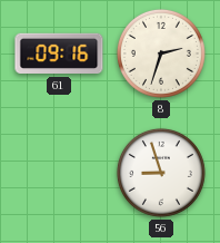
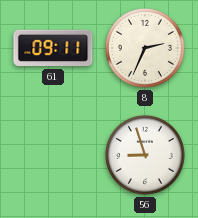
61: 09:16 -> 09:11
8: 2:33 -> 2:34
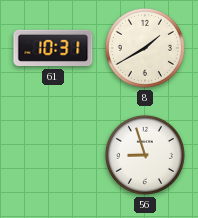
61: 09:11 -> 10:31
8: 2:34 -> 1:40
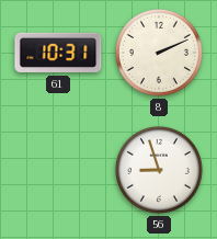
8: 1:40 -> 2:11
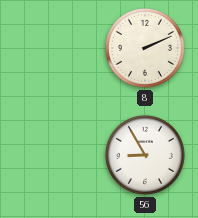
61: 10:31 -> none
56: 8:57 -> 8:55
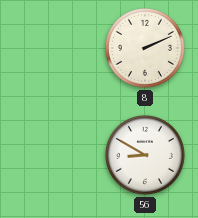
56: 8:55 -> 8:50
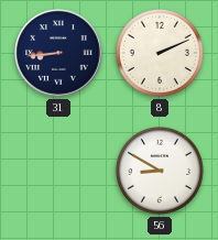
31: none -> 8:44
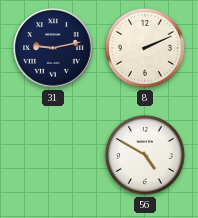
31: 8:44 -> 9:13
56: 8:50 -> 4:50
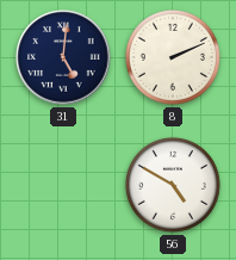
31: 9:13 -> 5:01
